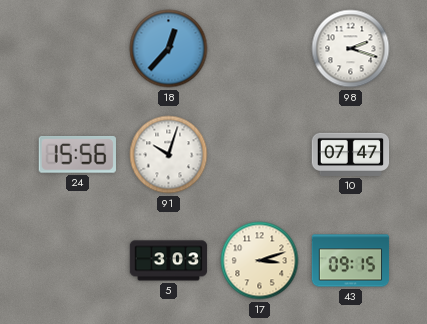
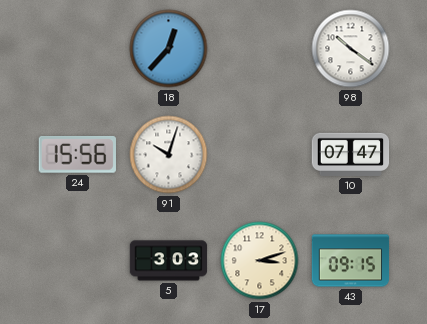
98: 2:18 -> 10:21
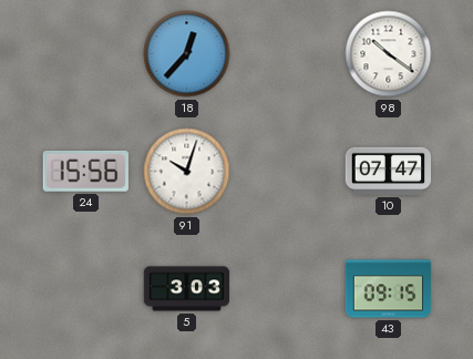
17: 3:12 -> none
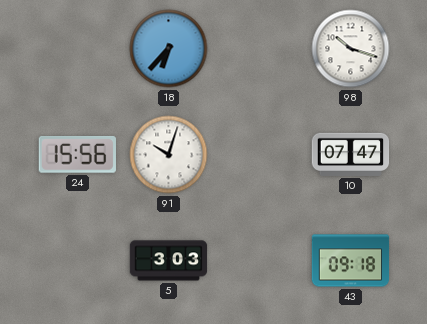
18: 12:37 -> 6:37
98: 10:21 -> 10:18
43: 09:15 -> 09:18
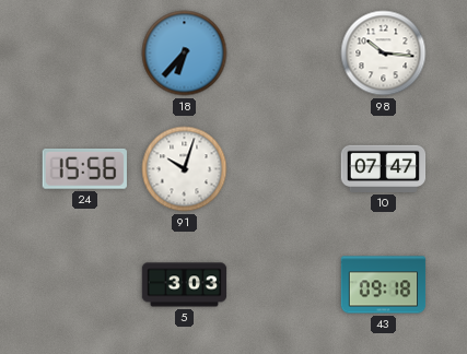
98: 10:18 -> 10:16
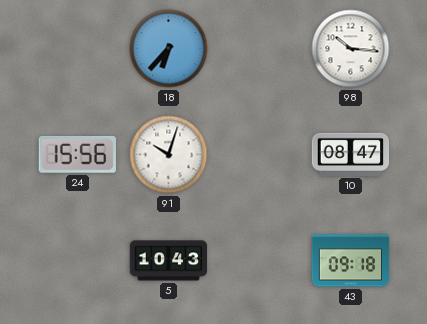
10: 07:47 -> 08:47
5: 3:03 -> 10:43
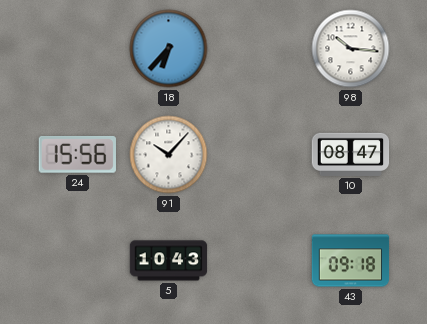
91: 10:03 -> 10:07
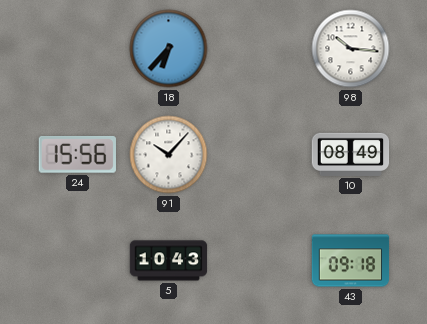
10: 08:47 -> 08:49
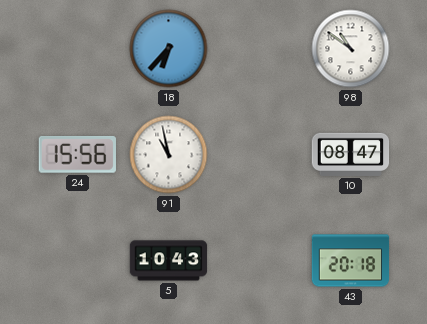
98: 10:16 -> 10:51
91: 10:07 -> 10:58
10: 08:49 -> 08:47
43: 09:18 -> 20:18
